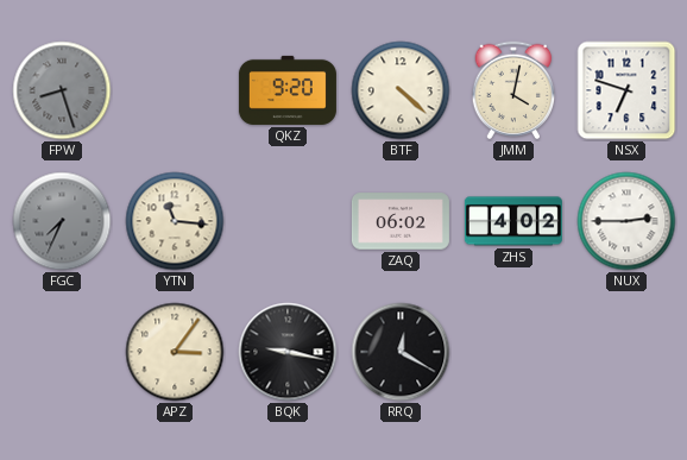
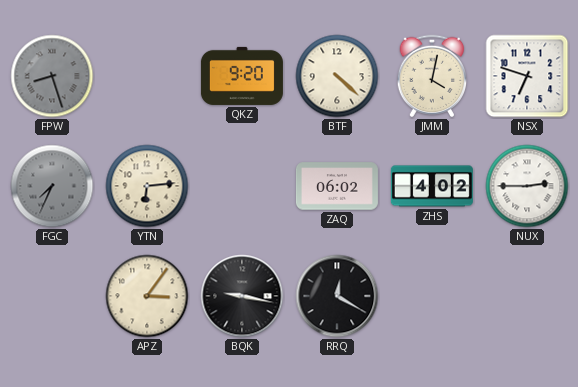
YTN: 11:16 -> 6:14
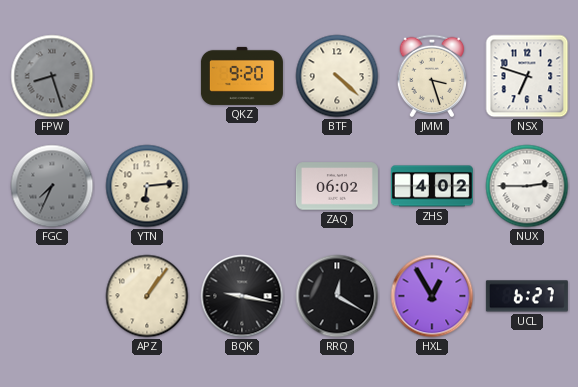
JMM: 4:02 -> 3:27
APZ: 3:06 -> 1:06
HXL: none -> 12:55
UCL: none -> 6:27
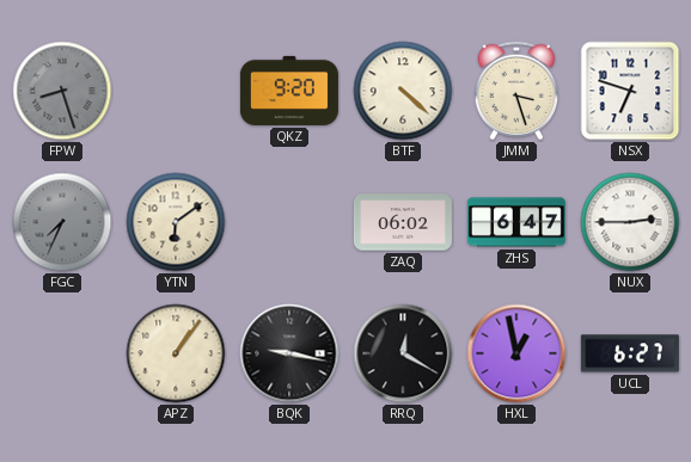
YTN: 6:14 -> 6:09
ZHS: 4:02 -> 6:47
HXL: 12:55 -> 12:58
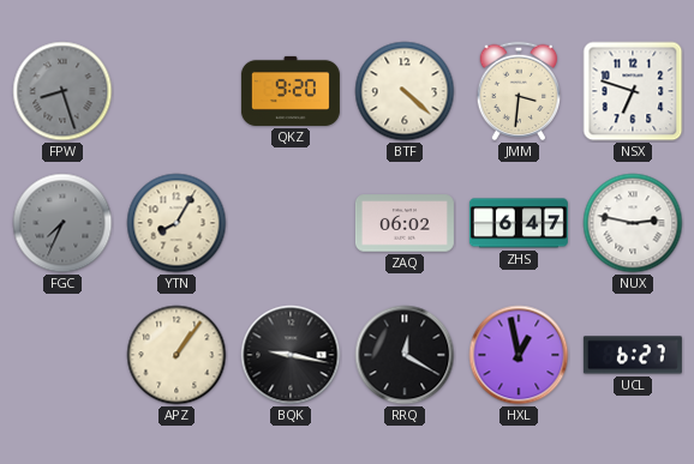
JMM: 3:27 -> 3:31
YTN: 6:09 -> 8:05
NUX: 2:45 -> 2:47
